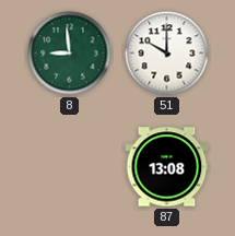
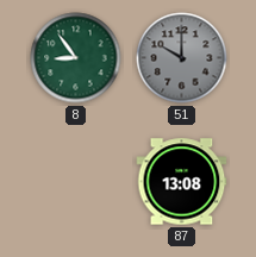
8: 8:59 -> 8:54
51 dial: white -> grey
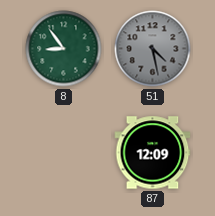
51: 10:00 -> 4:28
87: 13:08 -> 12:09
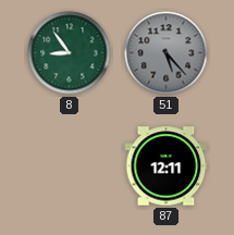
51: 4:28 -> 5:23
87: 12:09 -> 12:11
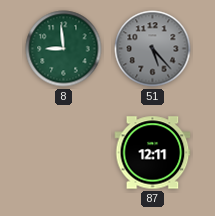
8: 8:54 -> 8:59
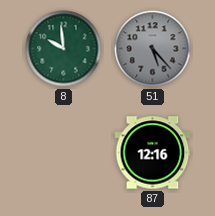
8: 8:59 -> 9:59
87: 12:11 -> 12:16
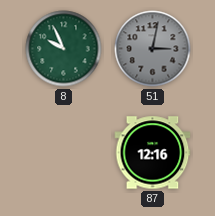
8: 9:59 -> 9:56
51: 5:23 -> 3:02
